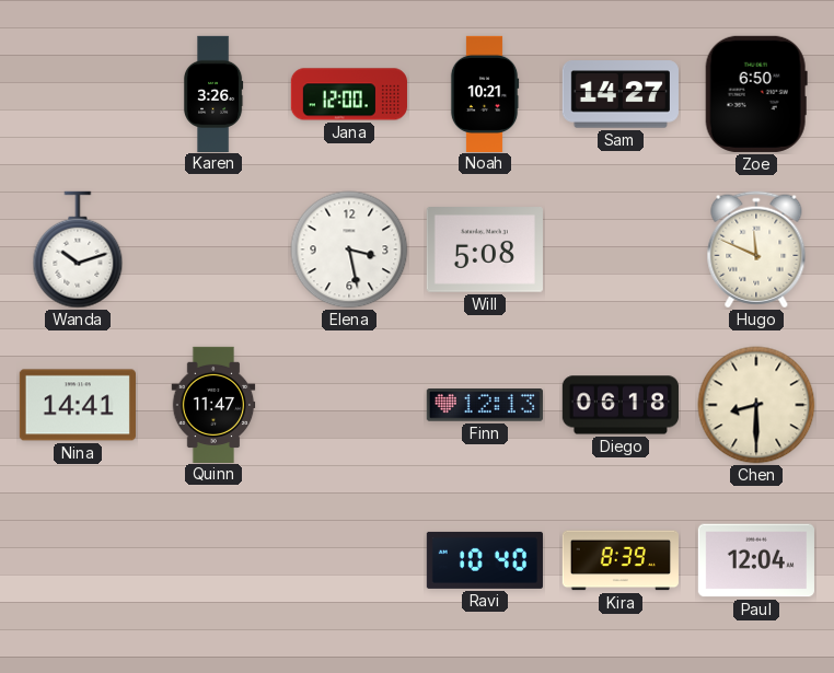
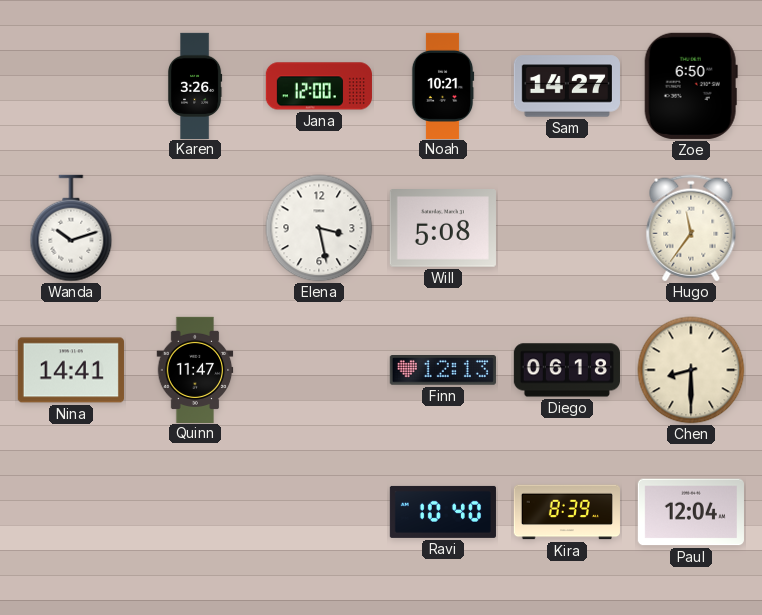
Hugo: 11:49 -> 11:36
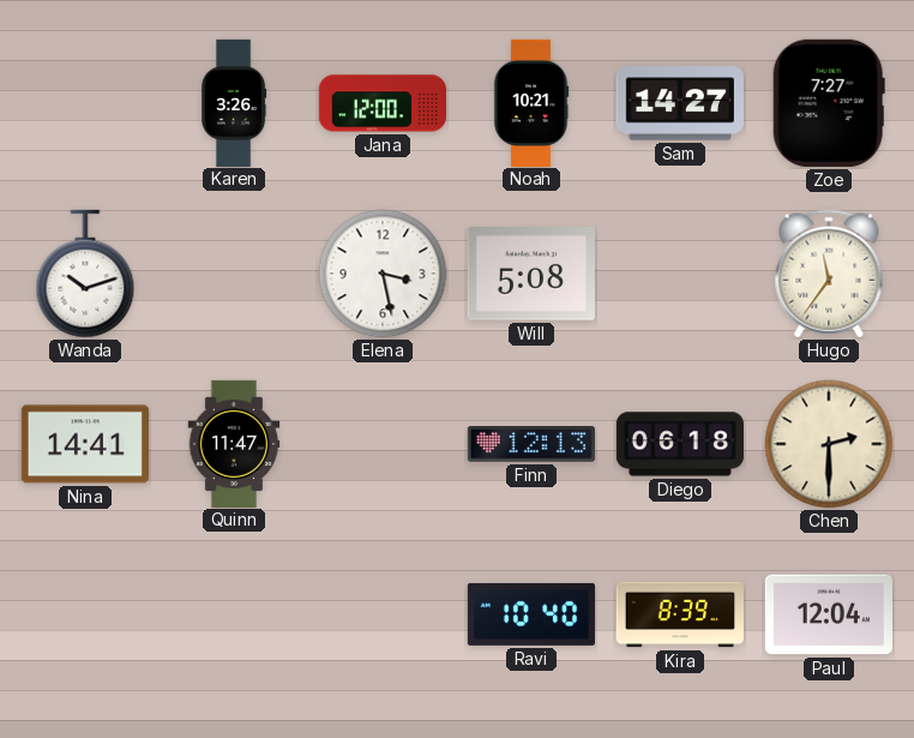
Zoe: 6:50 -> 7:27
Chen: 8:30 -> 2:30
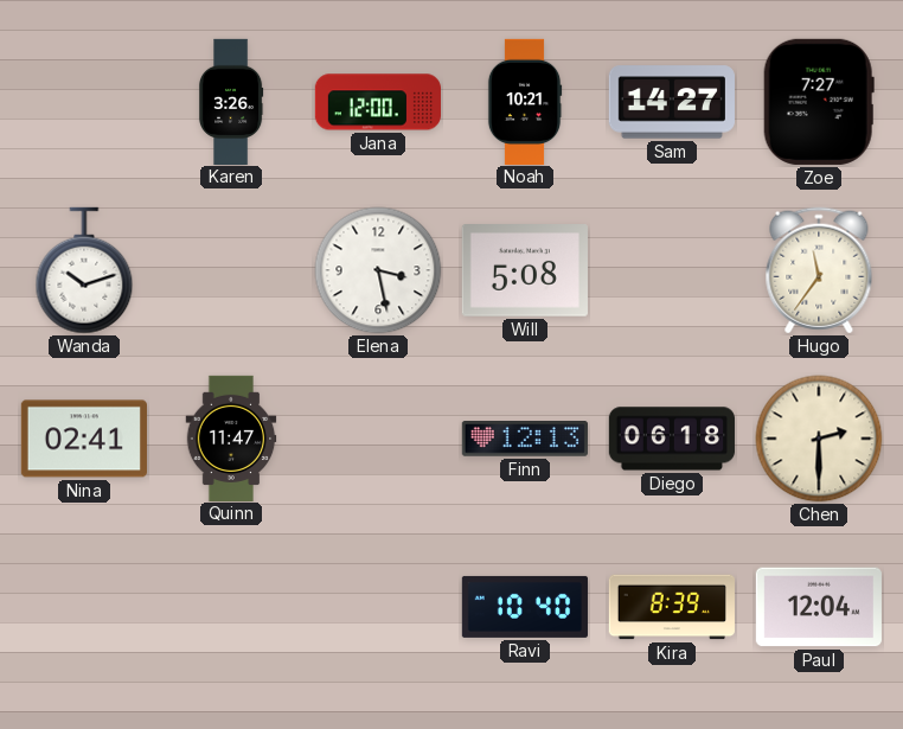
Nina: 14:41 -> 02:41
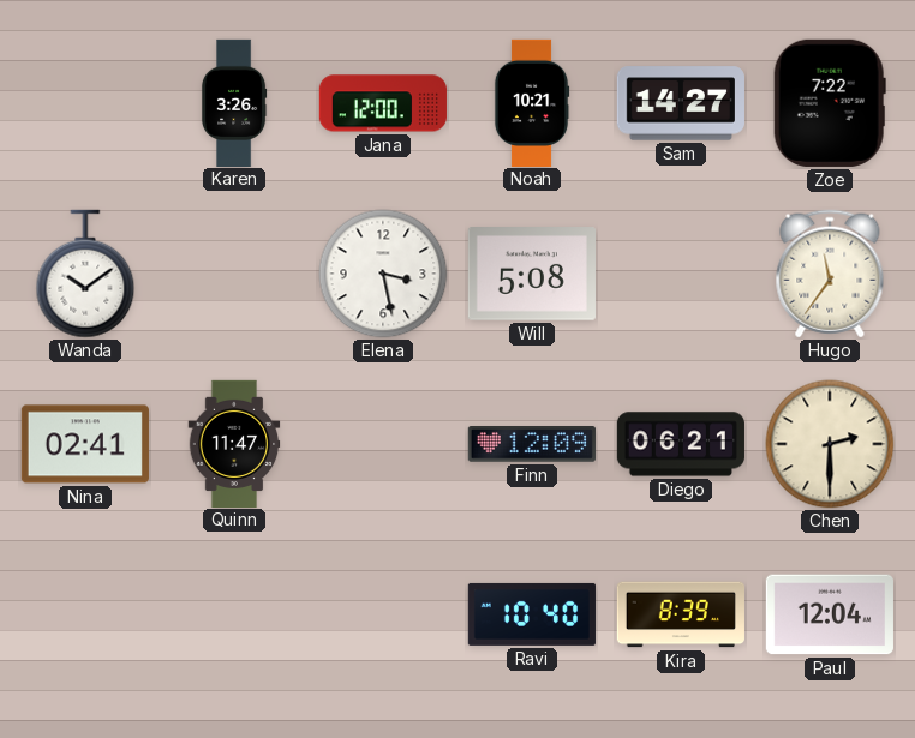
Zoe: 7:27 -> 7:22
Wanda: 10:12 -> 10:09
Finn: 12:13 -> 12:09
Diego: 06:18 -> 06:21
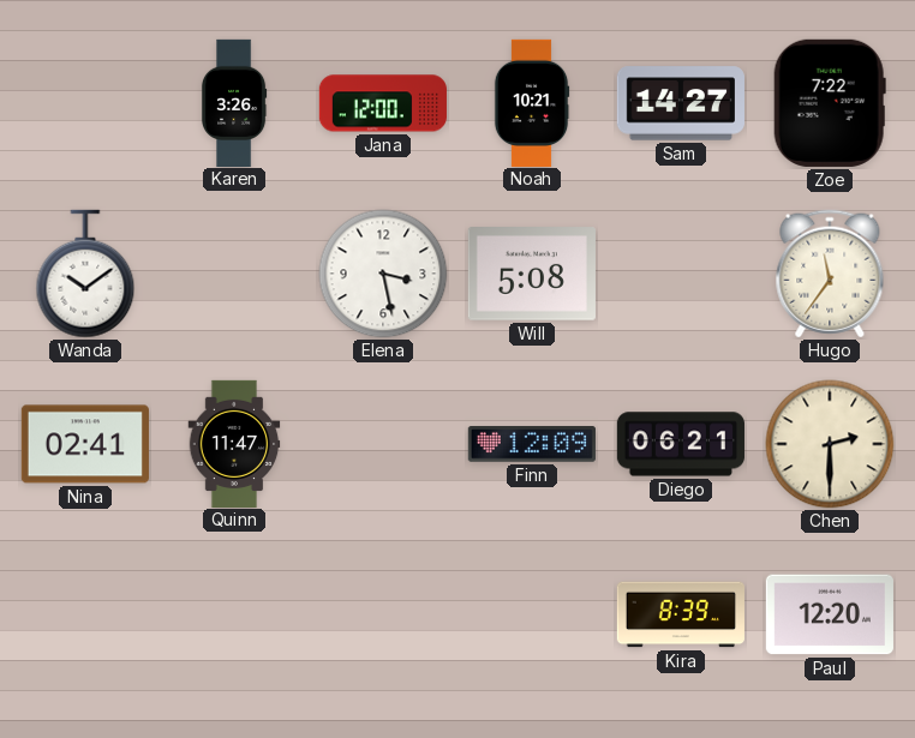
Ravi: 10:40 -> none
Paul: 12:04 -> 12:20
